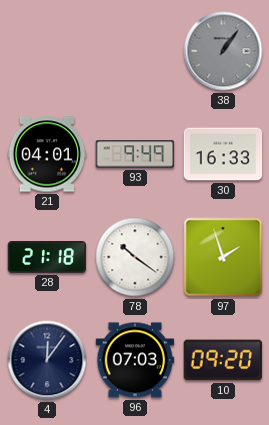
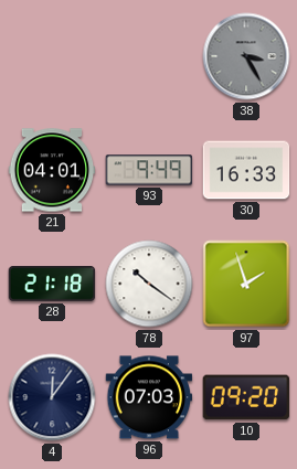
38: 1:06 -> 3:25
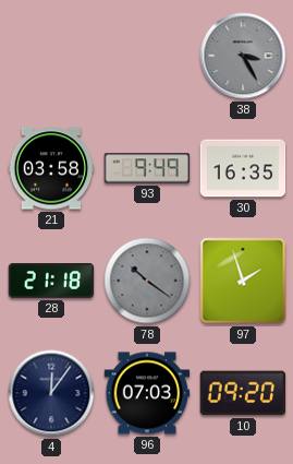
21: 04:01 -> 03:58
30: 16:33 -> 16:35
78 dial: white -> grey
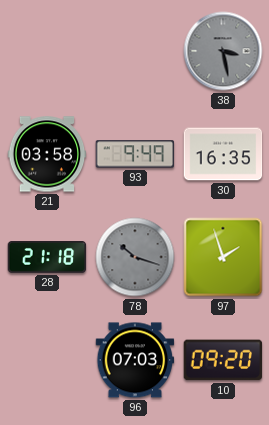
38: 3:25 -> 3:28
78: 10:21 -> 10:18
4: 12:06 -> none
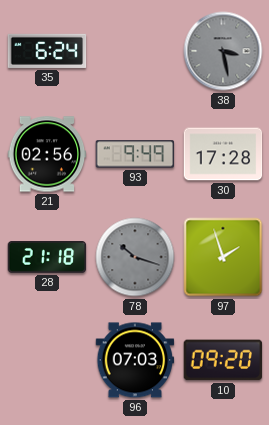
35: none -> 6:24
21: 03:58 -> 02:56
30: 16:35 -> 17:28
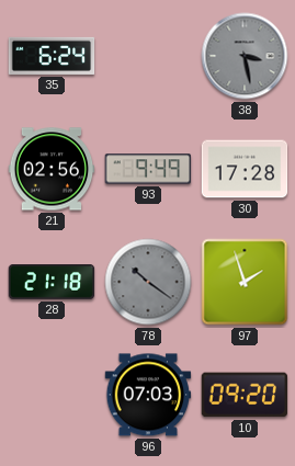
78: 10:18 -> 10:21
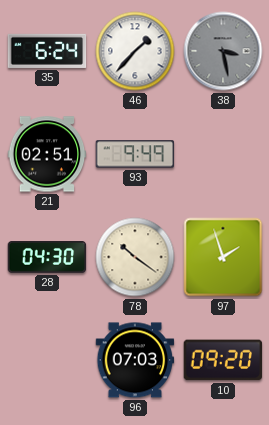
46: none -> 1:37
21: 02:56 -> 02:51
30: 17:28 -> none
28: 21:18 -> 04:30
78 dial: grey -> cream
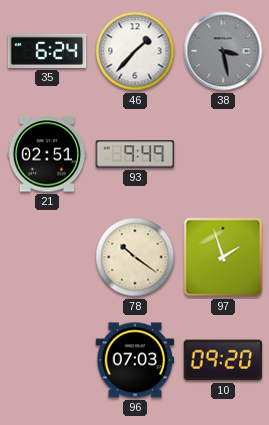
28: 04:30 -> none
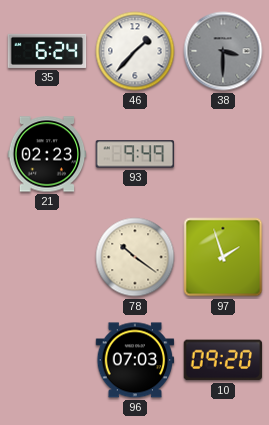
38: 3:28 -> 3:30
21: 02:51 -> 02:23
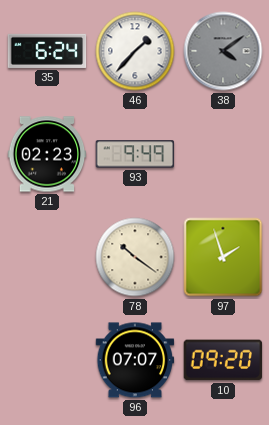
38: 3:30 -> 4:09
96: 07:03 -> 07:07
